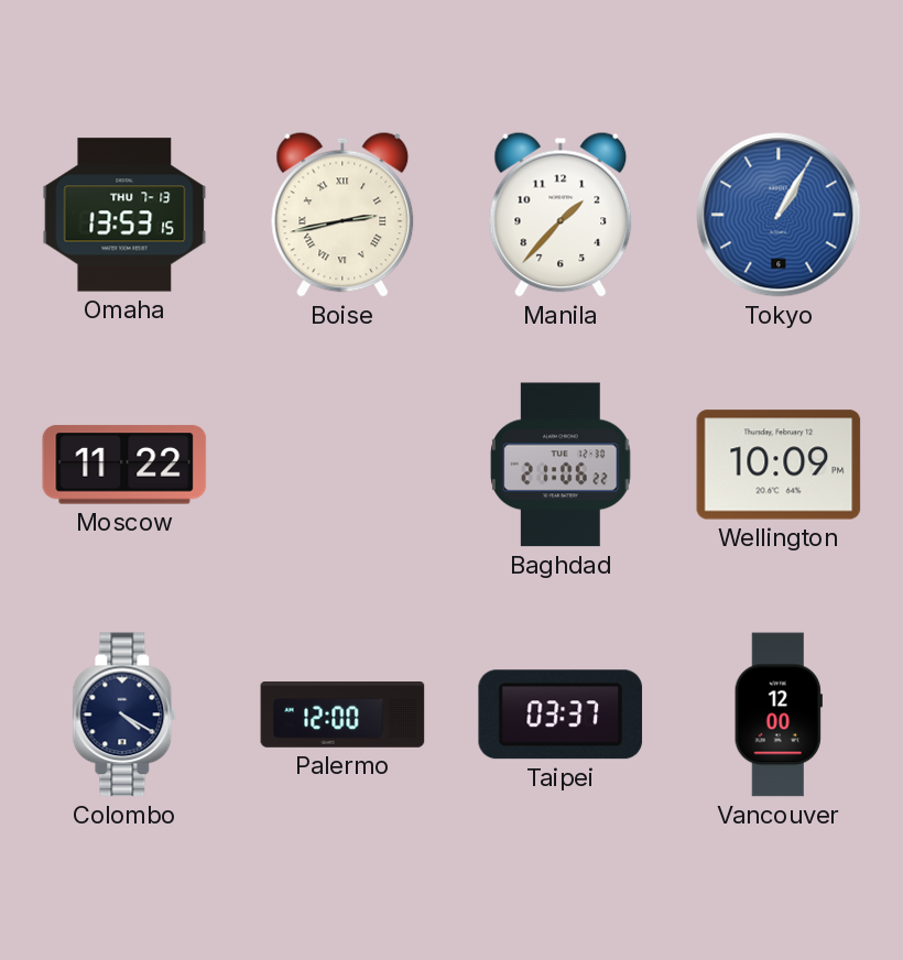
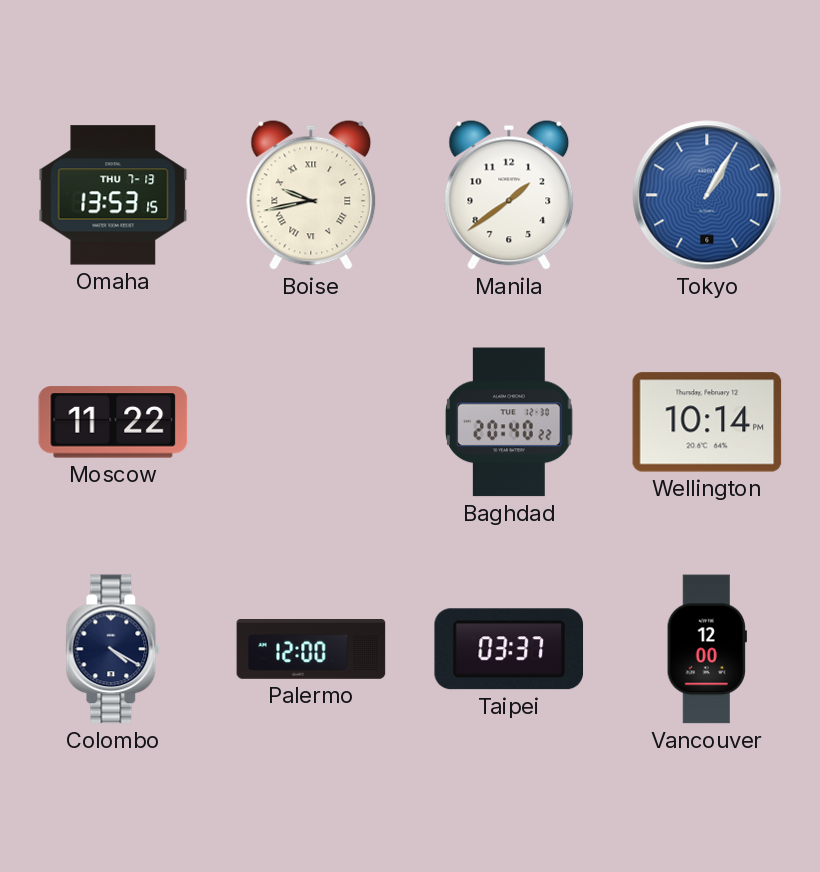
Boise: 2:43 -> 9:43
Manila: 1:37 -> 1:39
Baghdad: 21:06 -> 20:40
Wellington: 10:09 -> 10:14
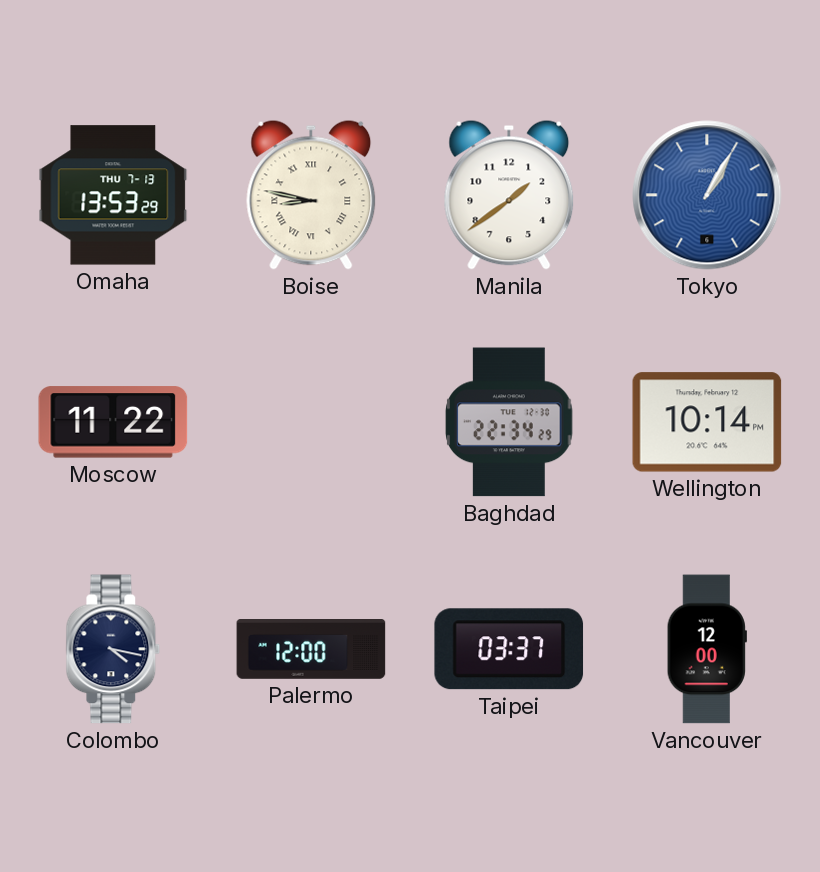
Omaha: 13:53:15 -> 13:53:29
Boise: 9:43 -> 8:47
Baghdad: 20:40 -> 22:34
Colombo: 4:20 -> 4:17
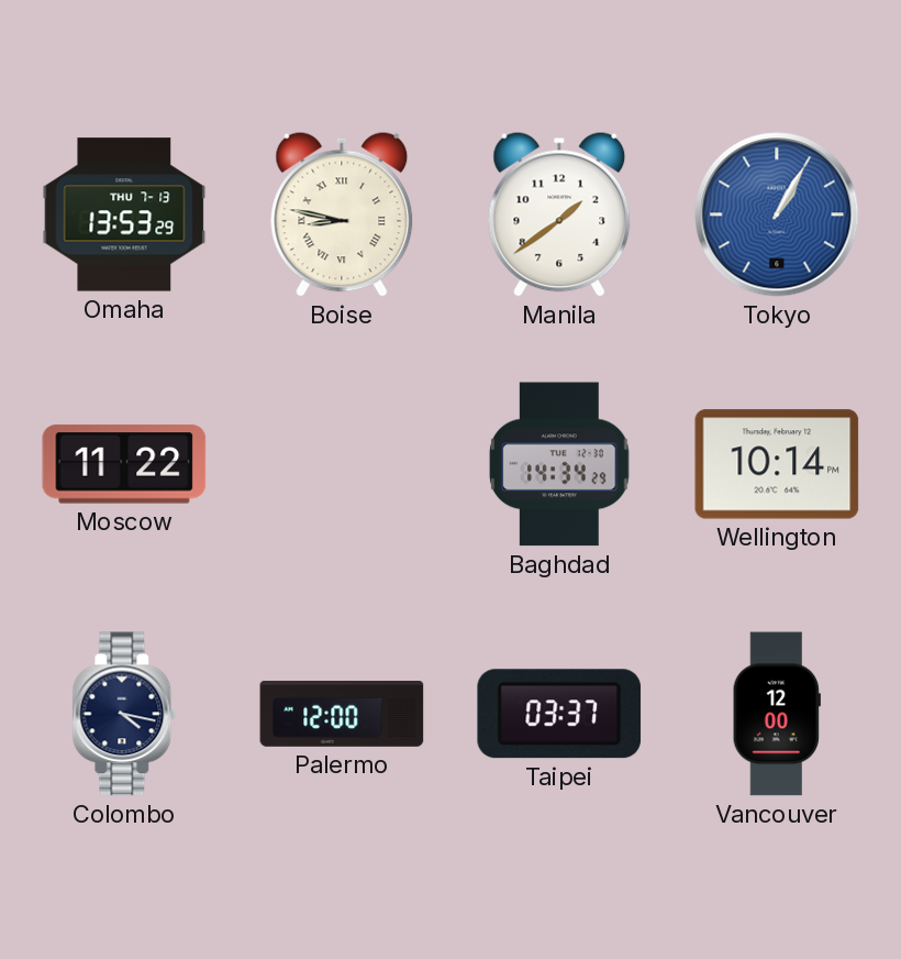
Baghdad: 22:34 -> 14:34
